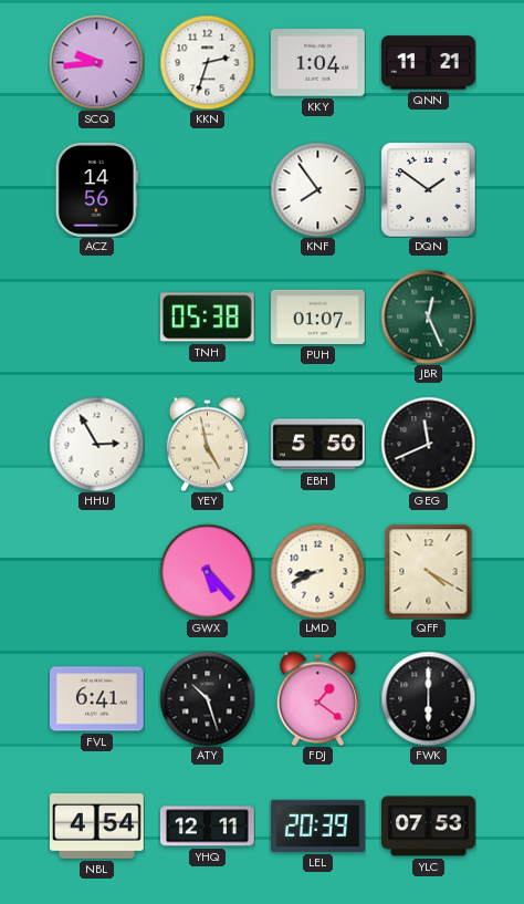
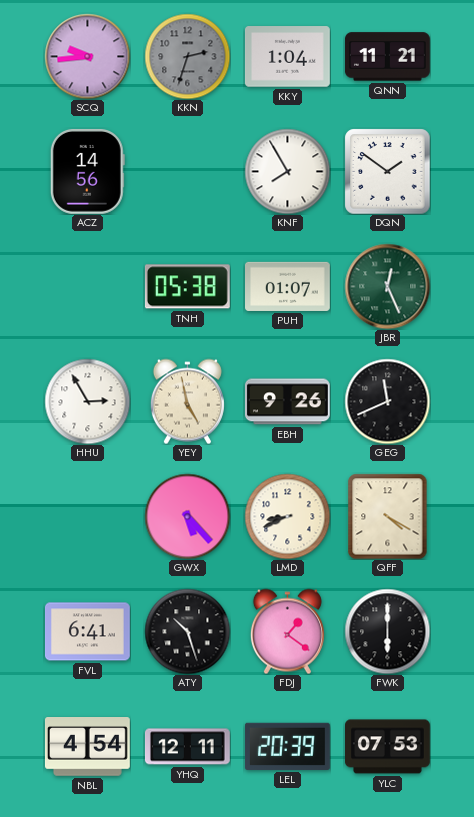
KKN dial: white -> grey
KNF: 7:54 -> 7:55
EBH: 5:50 -> 9:26
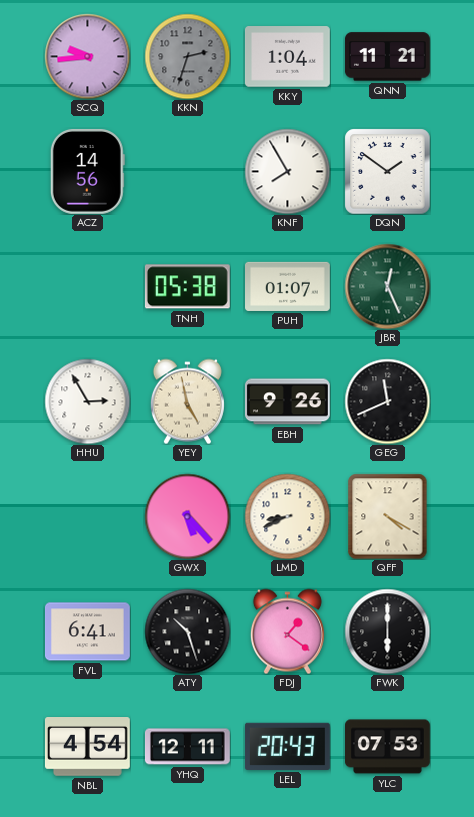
LEL: 20:39 -> 20:43
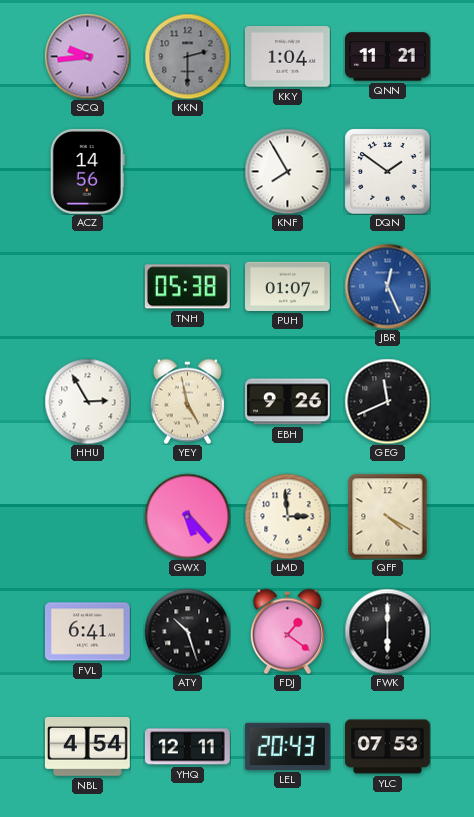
KKN: 2:33 -> 2:30
JBR dial: green -> blue
LMD: 8:41 -> 2:59
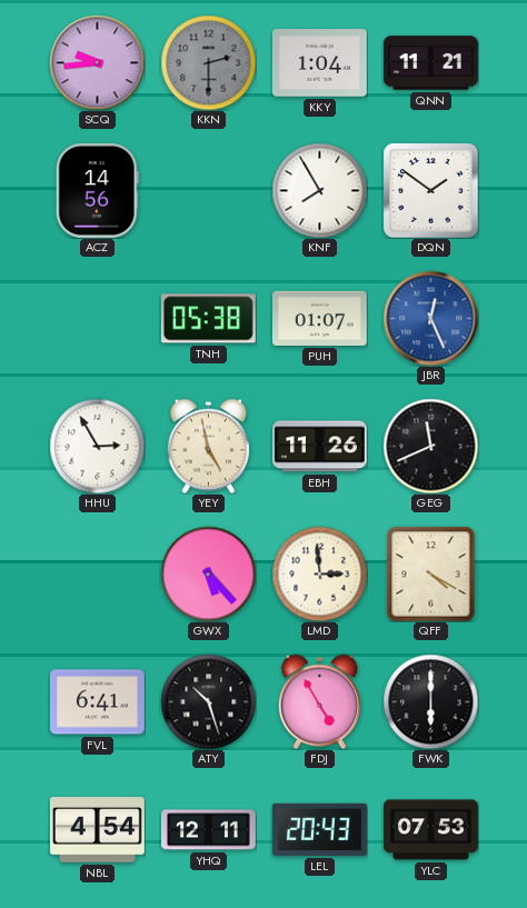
EBH: 9:26 -> 11:26
FDJ: 1:21 -> 4:55
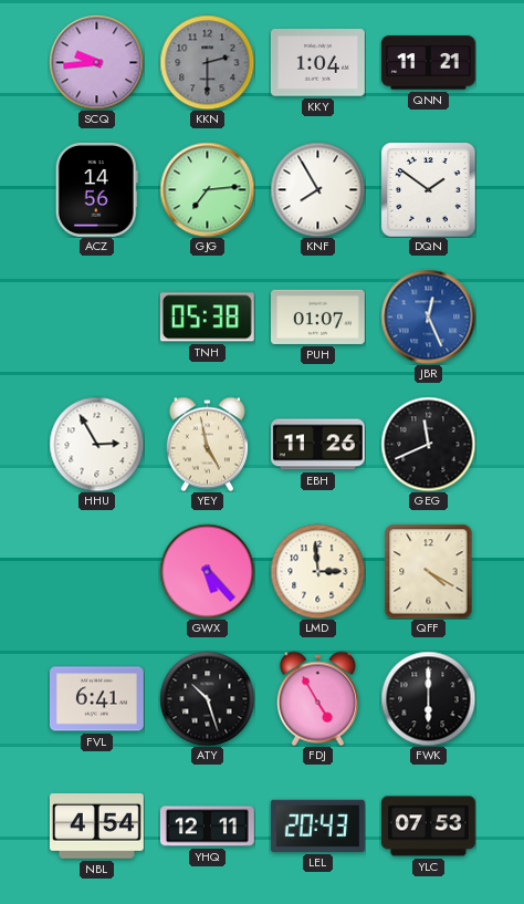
GJG: none -> 7:14
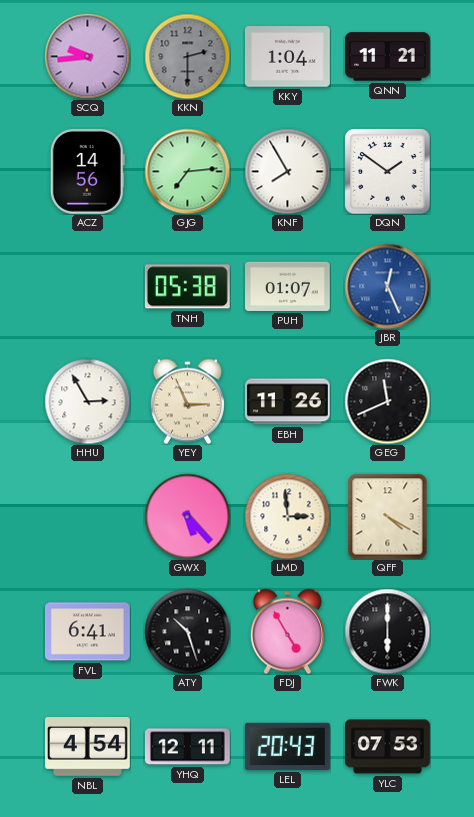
YEY: 4:58 -> 2:56
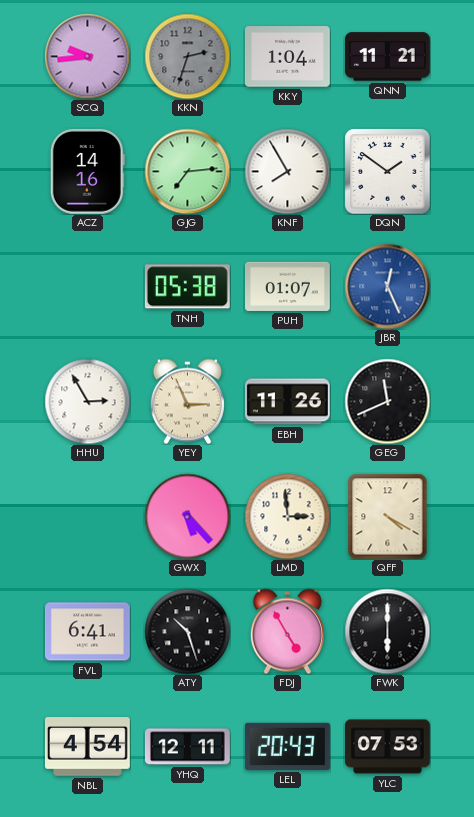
KKN: 2:30 -> 2:33
ACZ: 14:56 -> 14:16
